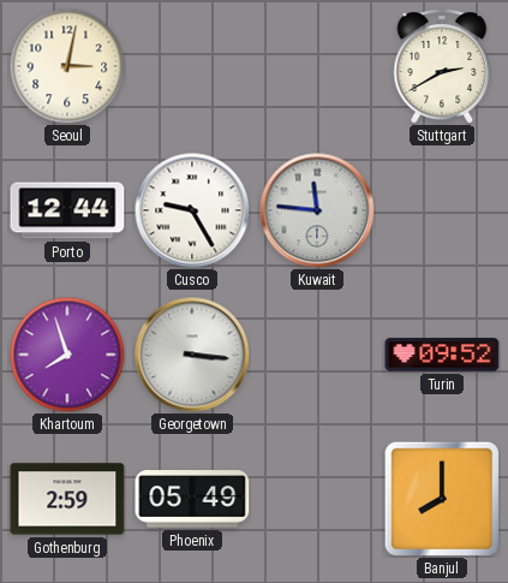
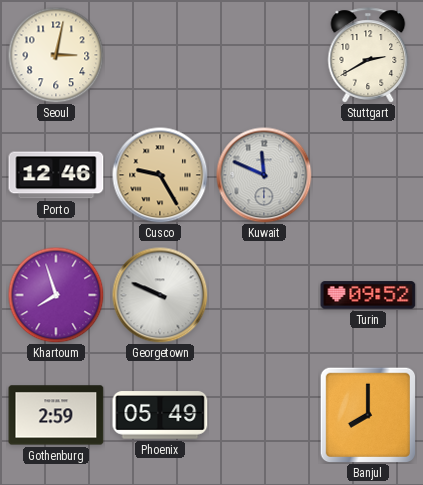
Porto: 12:44 -> 12:46
Cusco dial: white -> champagne
Kuwait: 11:46 -> 11:49
Georgetown: 3:16 -> 9:49
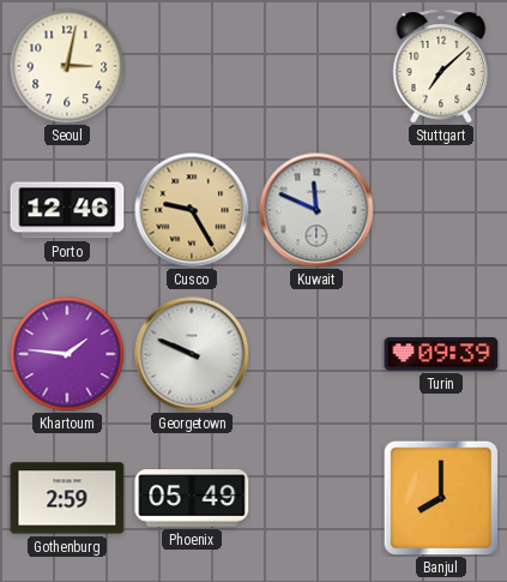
Stuttgart: 2:40 -> 7:08
Khartoum: 7:57 -> 1:46
Turin: 09:52 -> 09:39
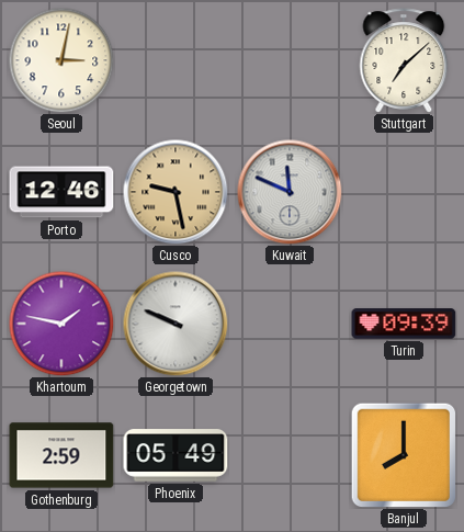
Cusco: 9:25 -> 9:28
Khartoum: 1:46 -> 1:47
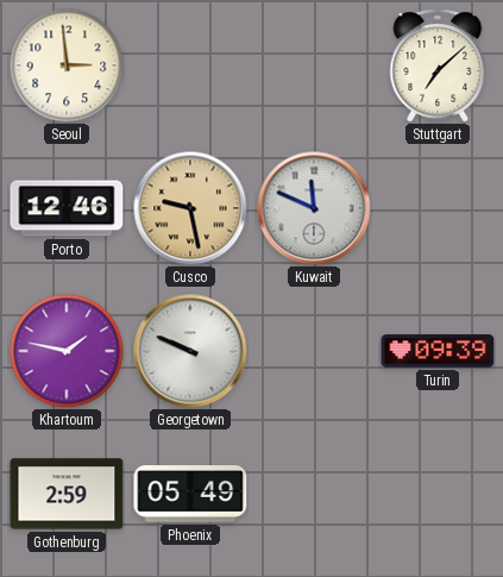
Seoul: 3:02 -> 2:59
Banjul: 8:00 -> none
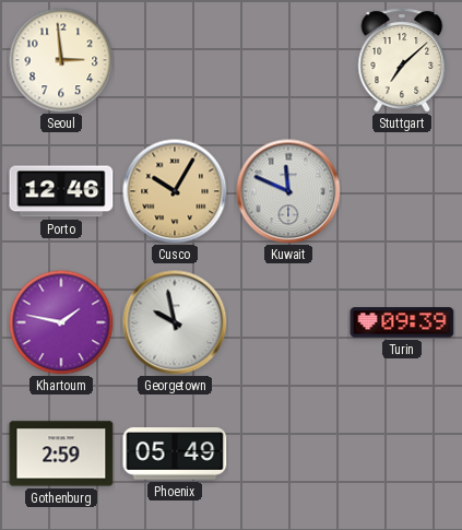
Cusco: 9:28 -> 10:05
Georgetown: 9:49 -> 9:58
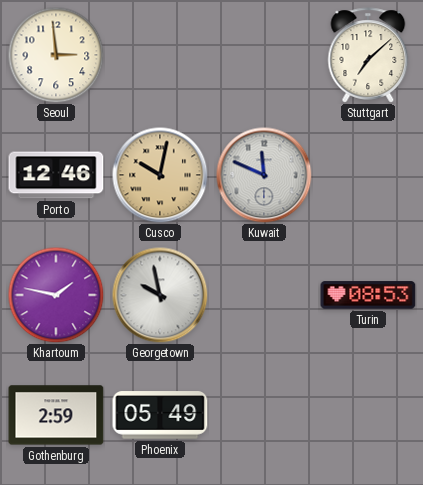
Cusco: 10:05 -> 10:02
Turin: 09:39 -> 08:53
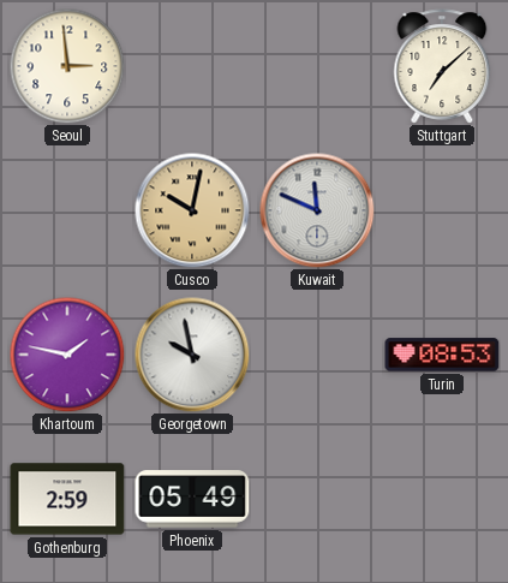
Porto: 12:46 -> none
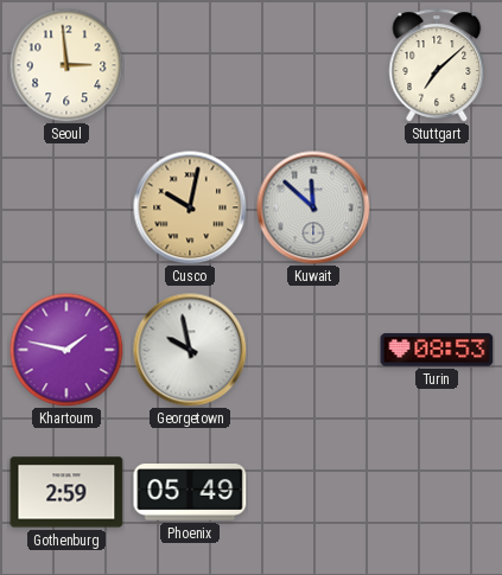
Kuwait: 11:49 -> 11:52
